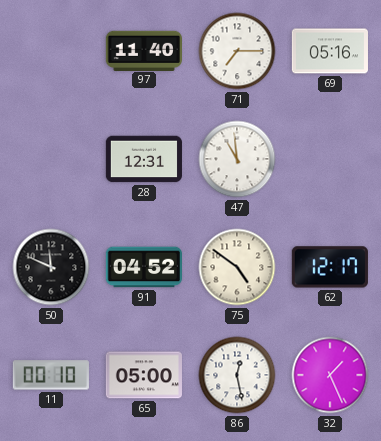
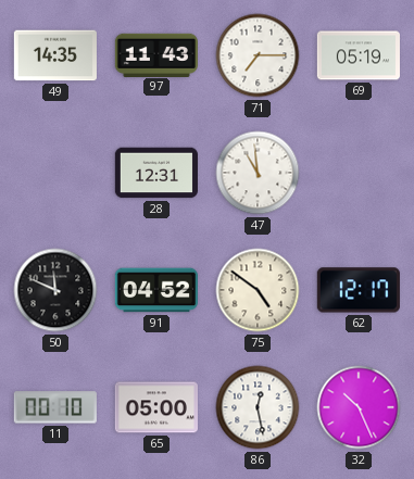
49: none -> 14:35
97: 11:40 -> 11:43
69: 05:16 -> 05:19
32: 1:26 -> 10:26
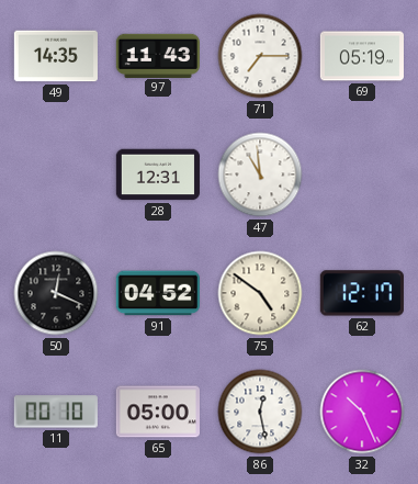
50: 11:49 -> 12:19
